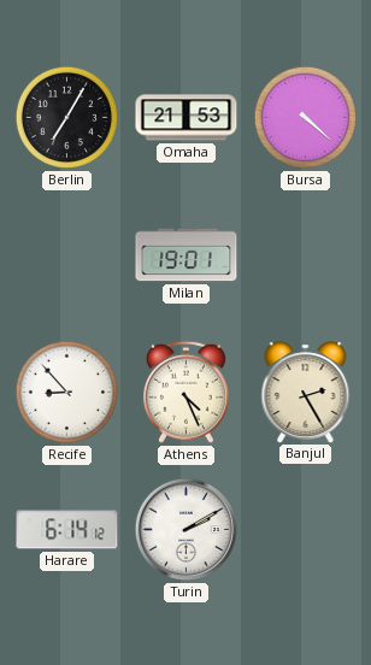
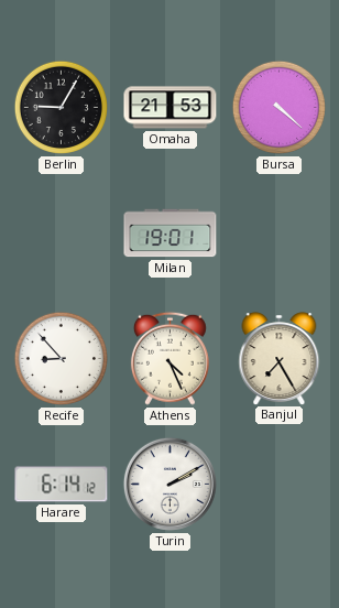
Berlin: 7:05 -> 9:05
Banjul: 2:25 -> 7:25
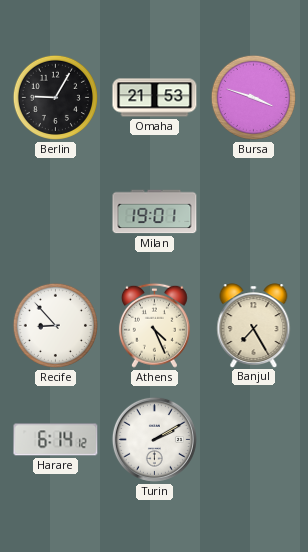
Bursa: 4:22 -> 3:48
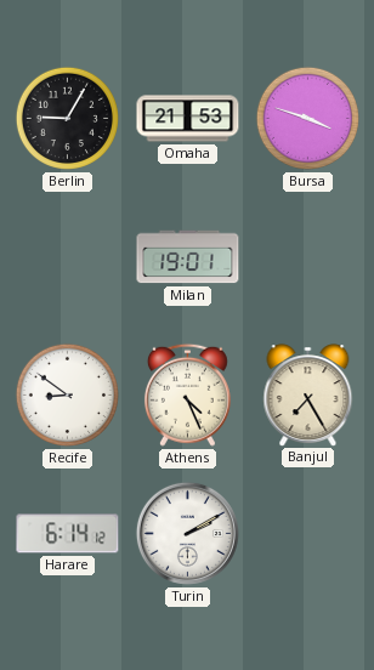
Recife: 8:53 -> 8:51
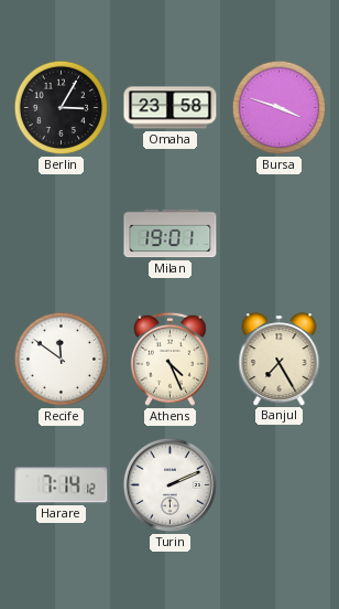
Berlin: 9:05 -> 3:05
Omaha: 21:53 -> 23:58
Recife: 8:51 -> 11:51
Harare: 6:14 -> 7:14
Turin: 2:10 -> 2:11
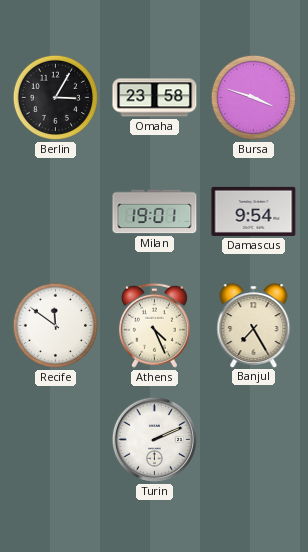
Damascus: none -> 9:54
Harare: 7:14 -> none
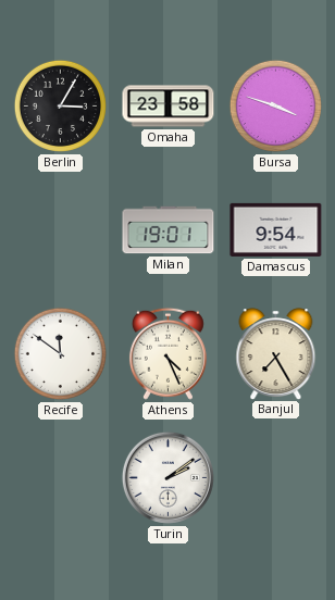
Turin: 2:11 -> 2:09
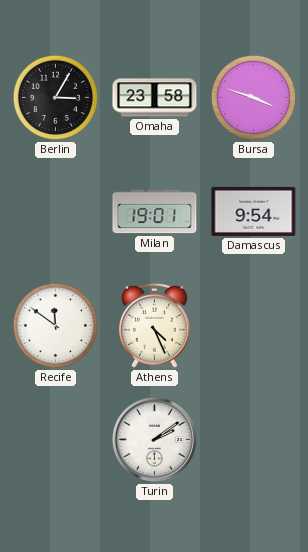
Banjul: 7:25 -> none
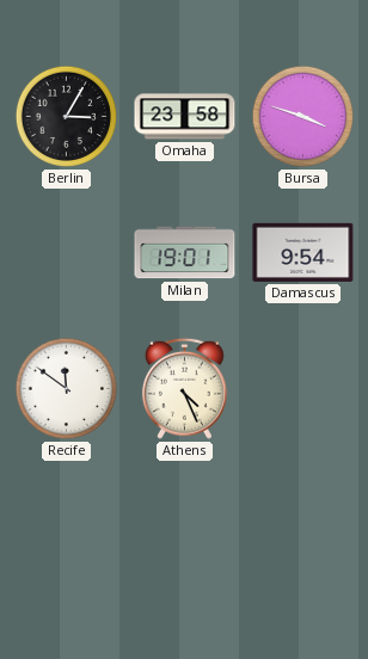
Turin: 2:09 -> none
